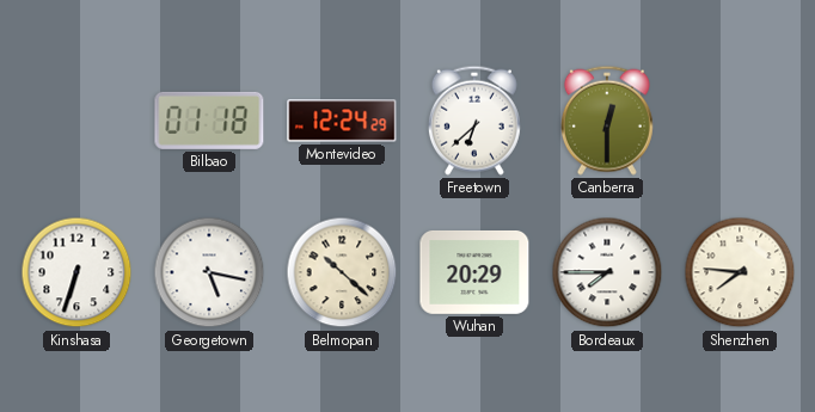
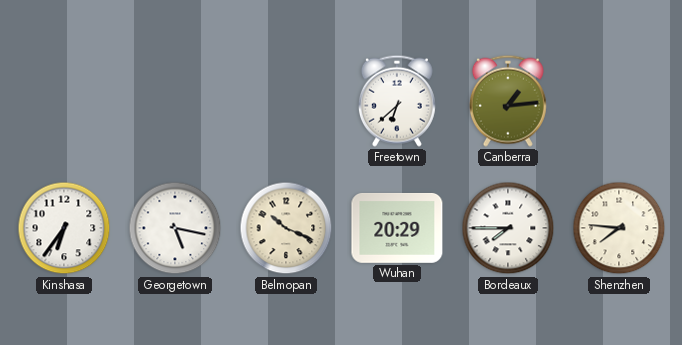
Bilbao: 01:18 -> none
Montevideo: 12:24 -> none
Canberra: 12:30 -> 1:14
Kinshasa: 6:33 -> 6:36
Belmopan: 10:22 -> 10:19
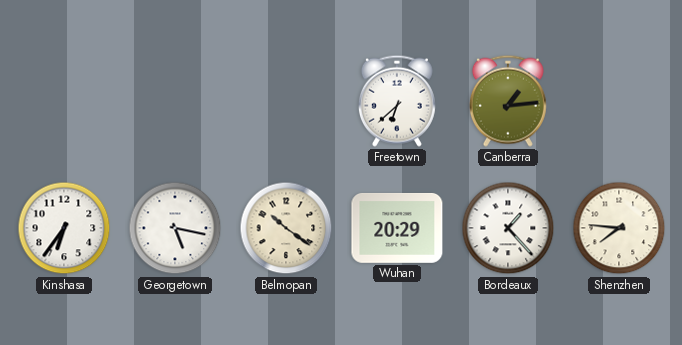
Belmopan: 10:19 -> 10:21
Bordeaux: 7:45 -> 1:23
